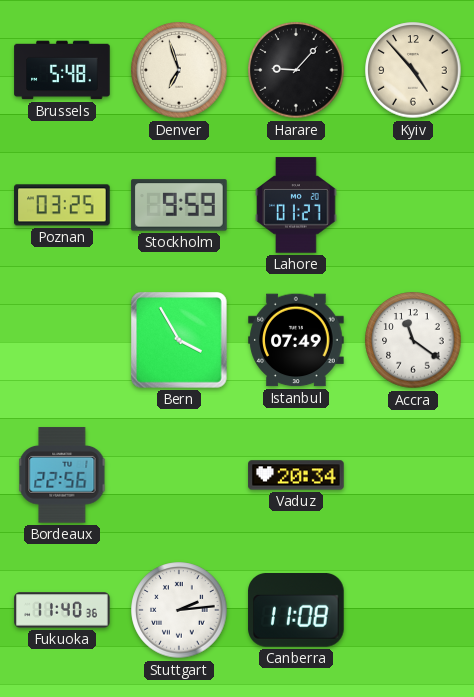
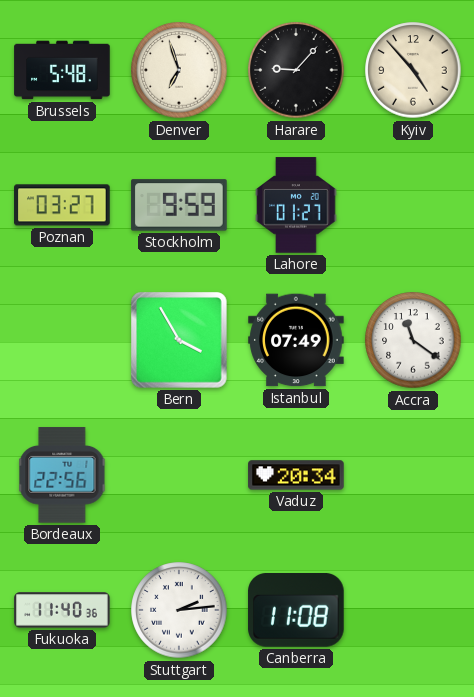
Poznan: 03:25 -> 03:27
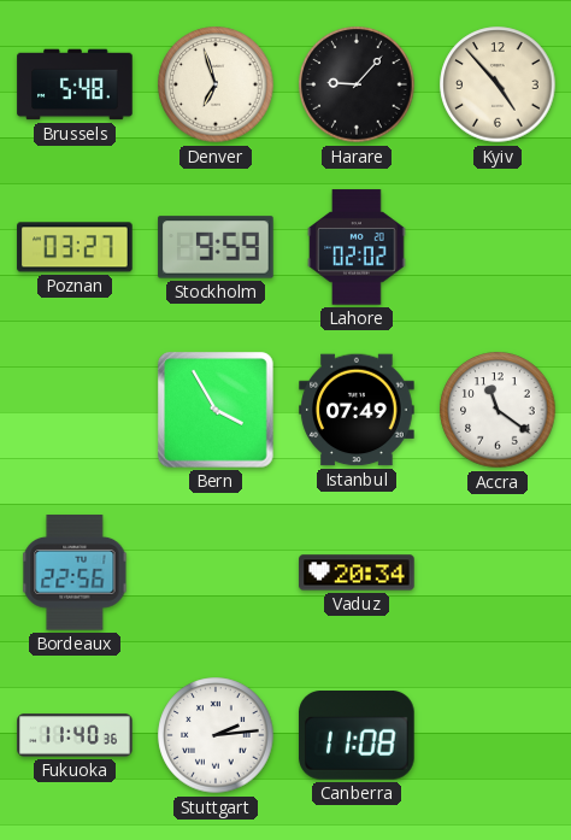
Lahore: 01:27 -> 02:02
